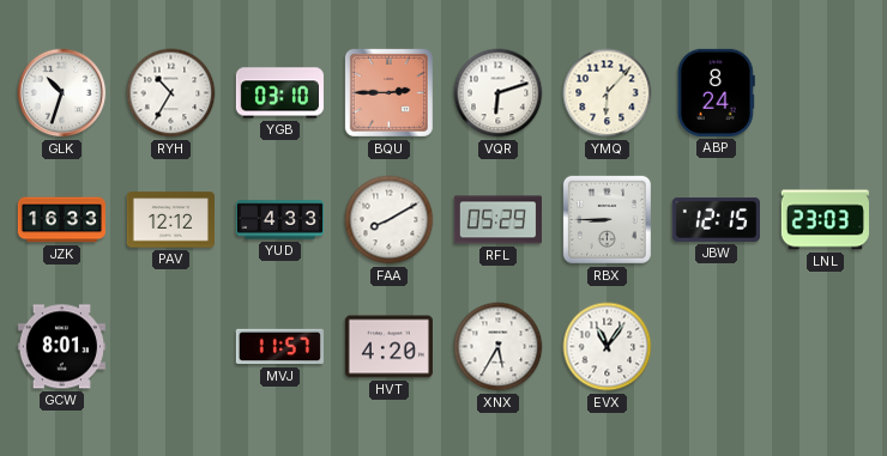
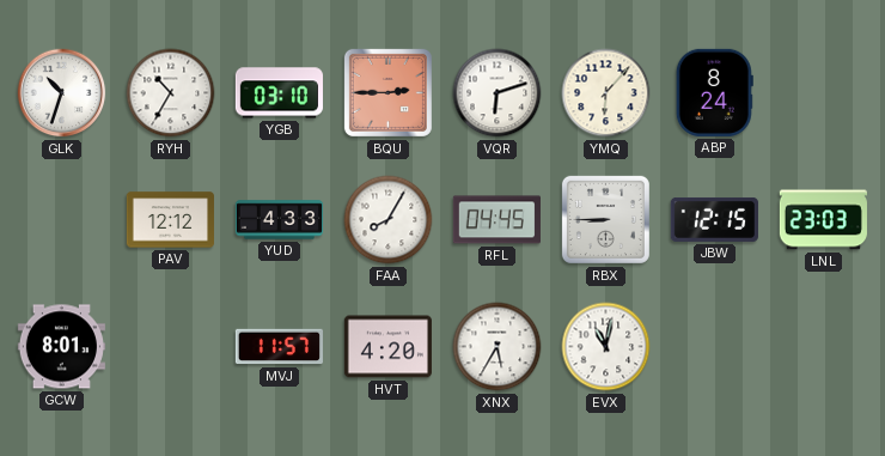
JZK: 16:33 -> none
FAA: 8:10 -> 8:05
RFL: 05:29 -> 04:45
EVX: 11:06 -> 11:02
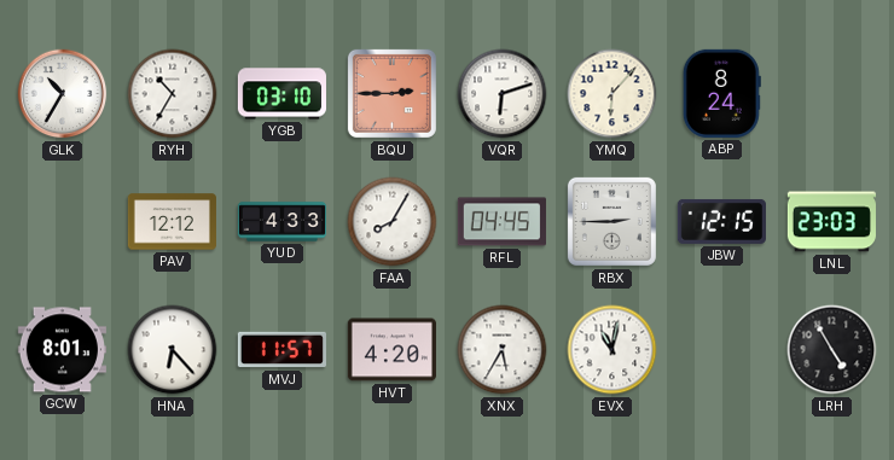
GLK: 10:33 -> 10:35
RBX: 8:45 -> 2:45
HNA: none -> 6:23
LRH: none -> 4:55
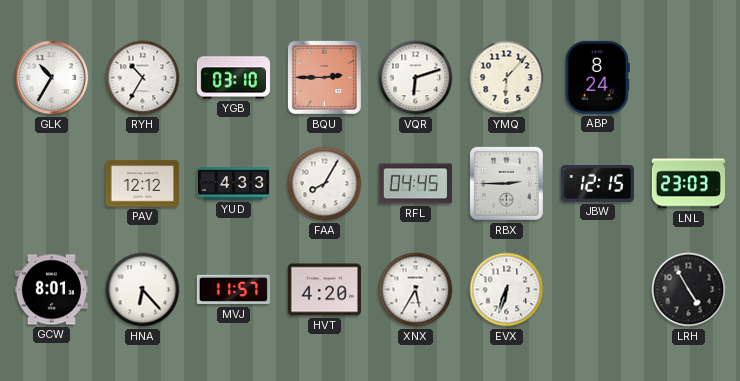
EVX: 11:02 -> 6:33
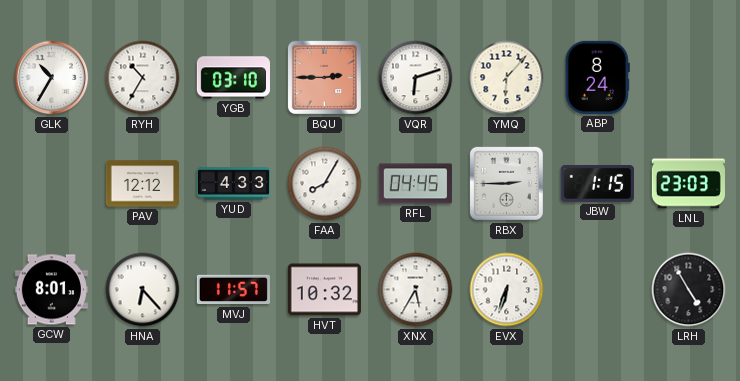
JBW: 12:15 -> 1:15
HVT: 4:20 -> 10:32
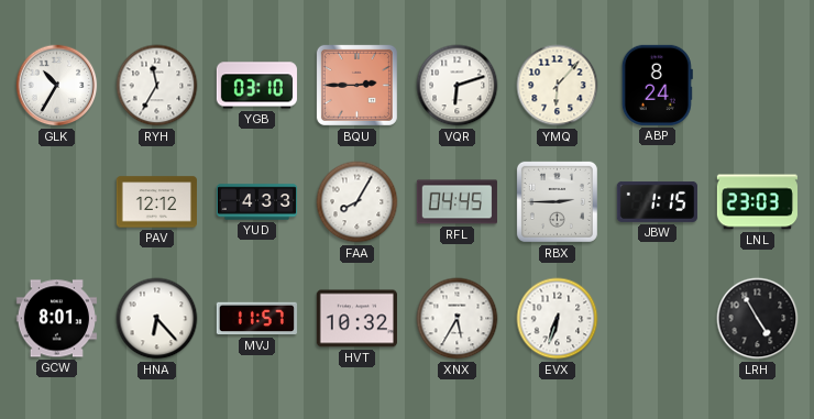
RYH: 10:35 -> 11:35
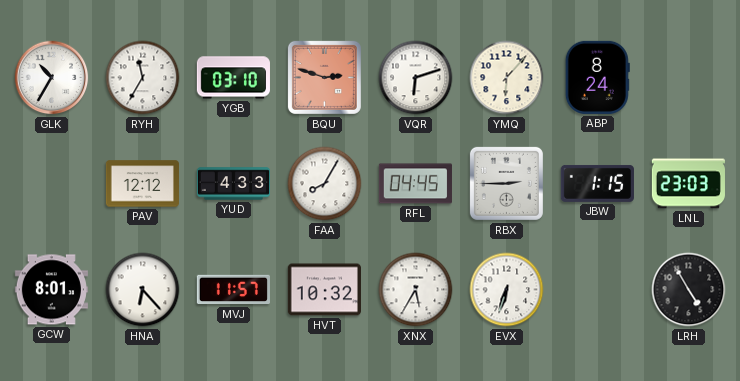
BQU: 2:45 -> 2:48
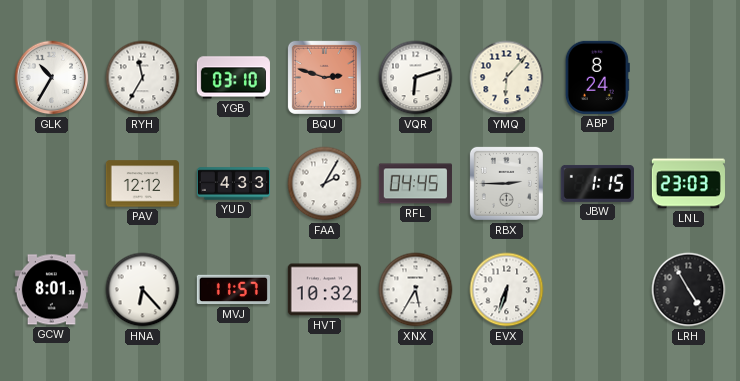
FAA: 8:05 -> 2:05
